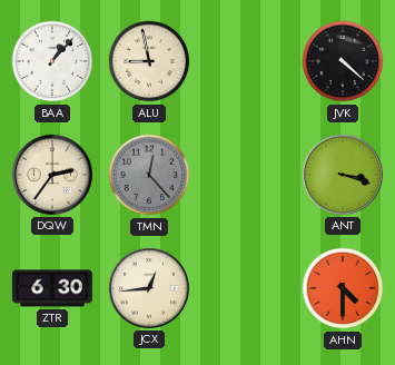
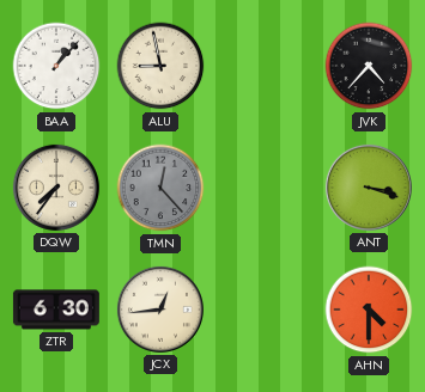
JVK: 4:22 -> 4:37
DQW: 2:36 -> 7:36
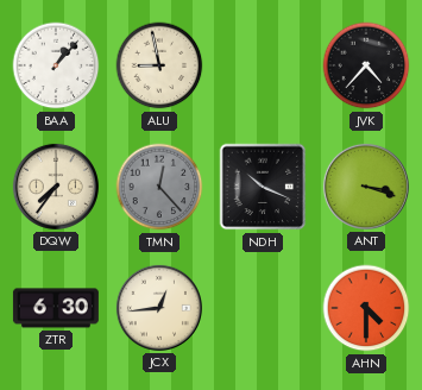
NDH: none -> 10:19
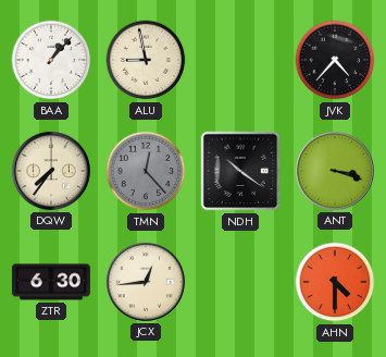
NDH: 10:19 -> 10:21
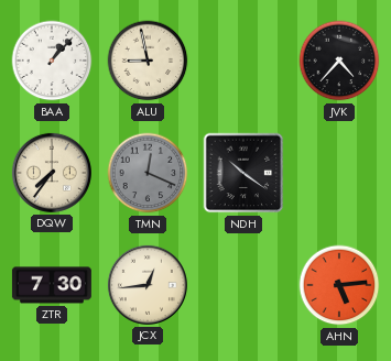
TMN: 12:23 -> 12:19
ANT: 3:18 -> none
ZTR: 6:30 -> 7:30
AHN: 4:30 -> 5:14
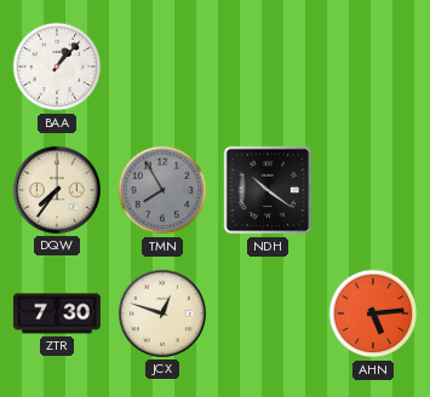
ALU: 8:58 -> none
JVK: 4:37 -> none
TMN: 12:19 -> 7:55
JCX: 12:44 -> 12:48
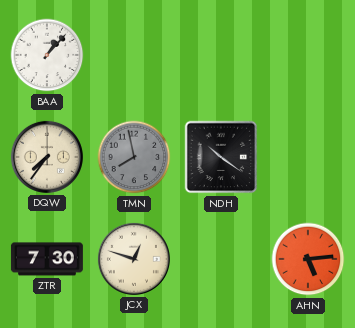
TMN: 7:55 -> 7:58
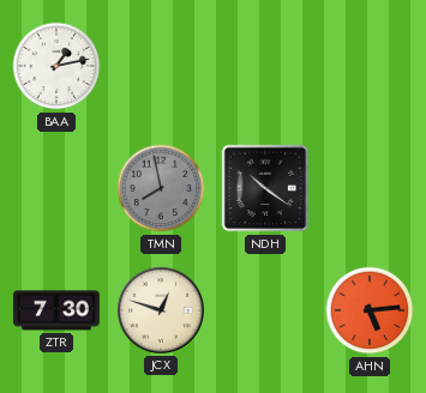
BAA: 1:07 -> 1:13
DQW: 7:36 -> none
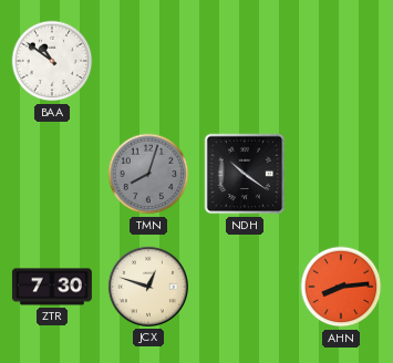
BAA: 1:13 -> 10:51
TMN: 7:58 -> 8:03
AHN: 5:14 -> 8:14
